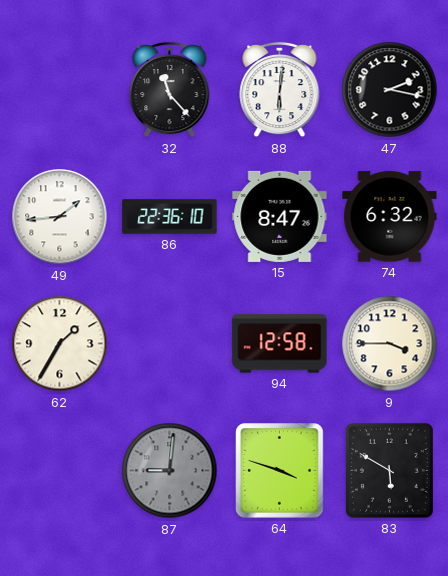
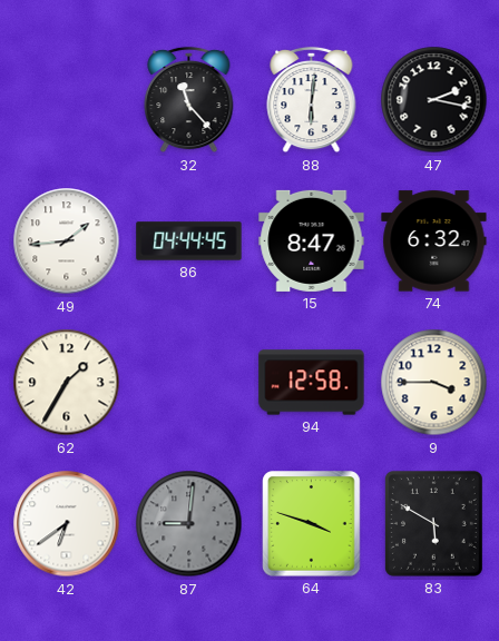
86: 22:36 -> 04:44
42: none -> 6:39
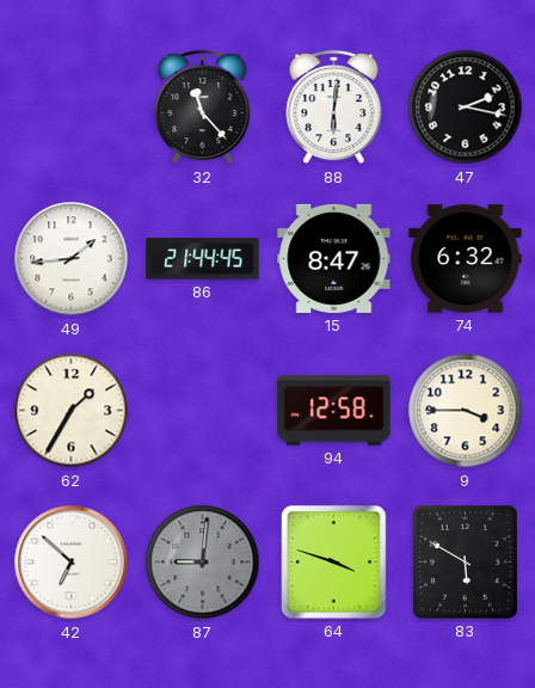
86: 04:44 -> 21:44
42: 6:39 -> 6:52
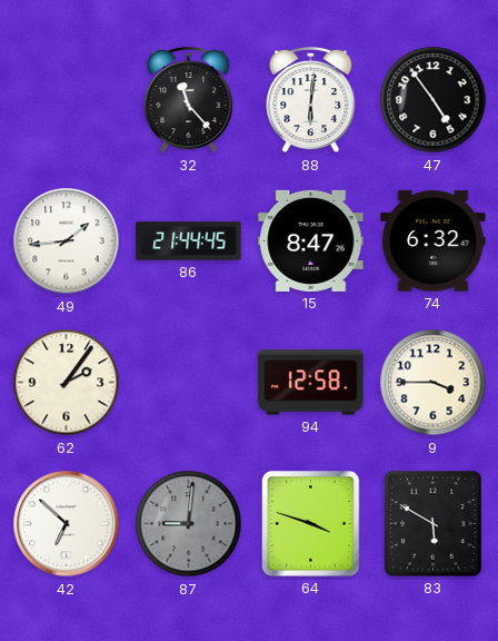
47: 2:17 -> 4:54
62: 1:35 -> 2:06
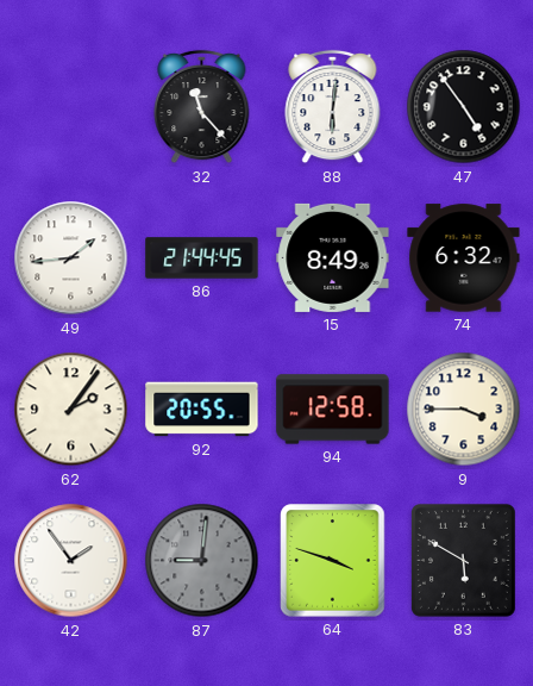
15: 8:47 -> 8:49
92: none -> 20:55
42: 6:52 -> 1:54
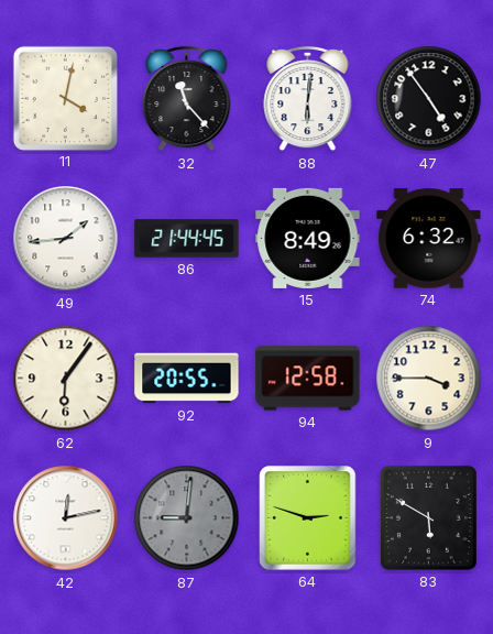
11: none -> 4:02
62: 2:06 -> 6:06
42: 1:54 -> 12:13
64: 3:48 -> 2:48
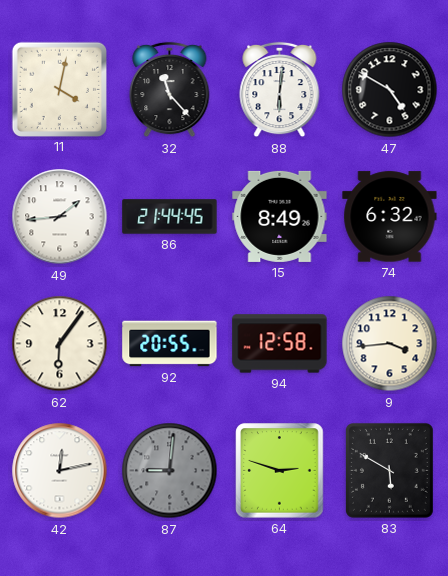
47: 4:54 -> 4:50
9: 3:45 -> 3:44
